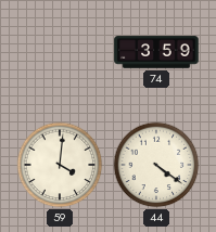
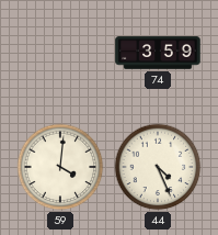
44: 4:21 -> 4:26
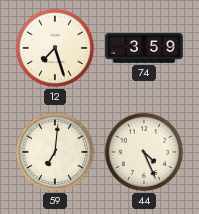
12: none -> 7:27
59: 4:01 -> 7:01
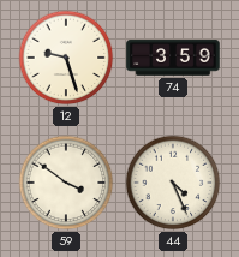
12: 7:27 -> 9:27
59: 7:01 -> 3:51
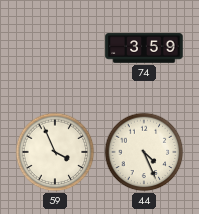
12: 9:27 -> none
59: 3:51 -> 3:56
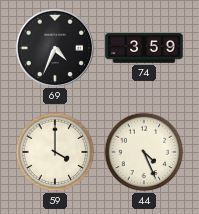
69: none -> 4:34
59: 3:56 -> 4:00
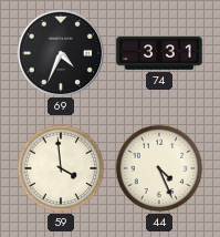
74: 3:59 -> 3:31
59: 4:00 -> 3:59
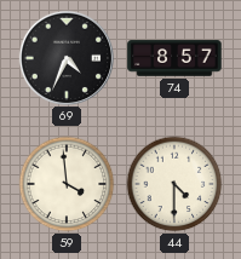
74: 3:31 -> 8:57
44: 4:26 -> 4:30
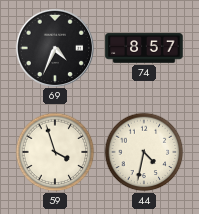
59: 3:59 -> 3:57
44: 4:30 -> 4:32
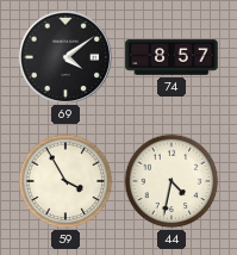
69: 4:34 -> 4:09
59: 3:57 -> 3:55
